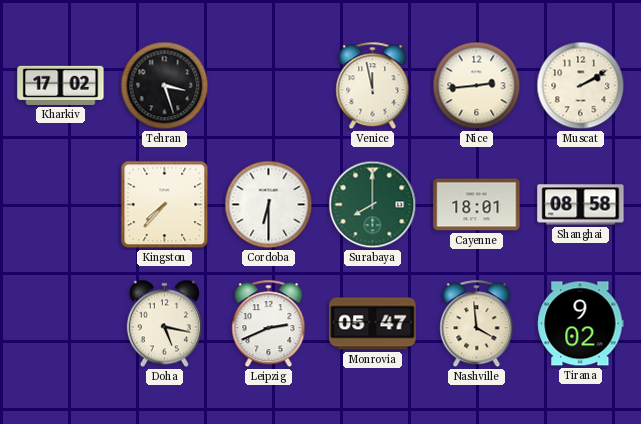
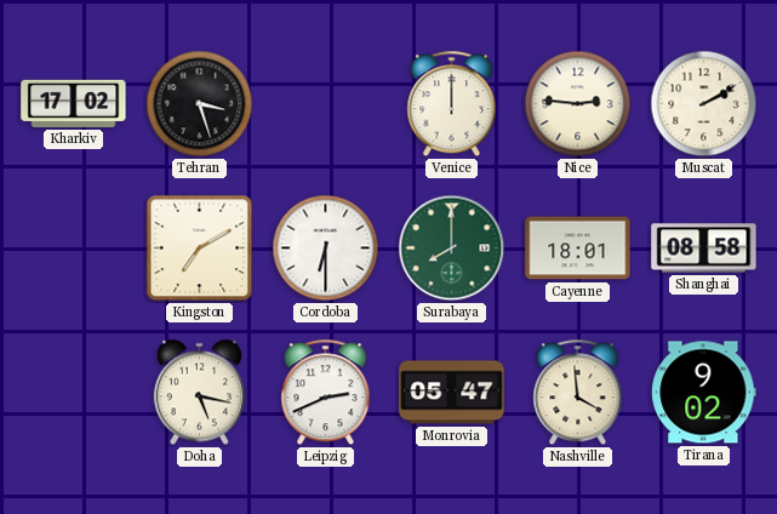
Venice: 11:58 -> 12:00
Nice: 2:44 -> 2:46
Kingston: 7:37 -> 7:10
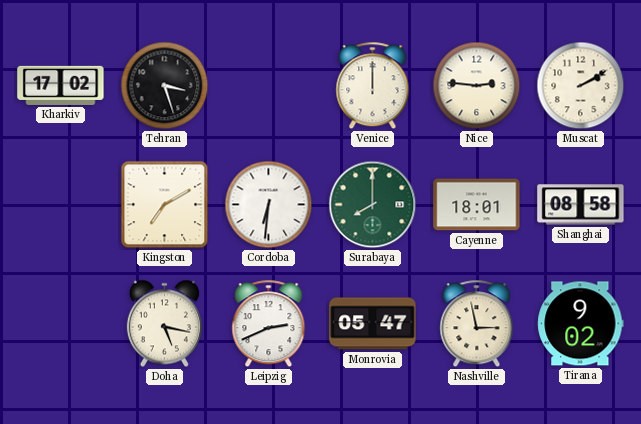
Cordoba: 6:30 -> 6:31
Nashville: 3:59 -> 2:58
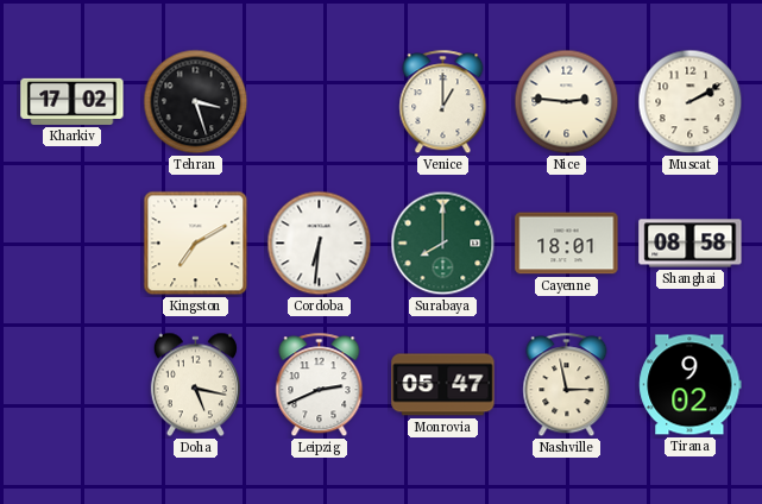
Venice: 12:00 -> 1:00
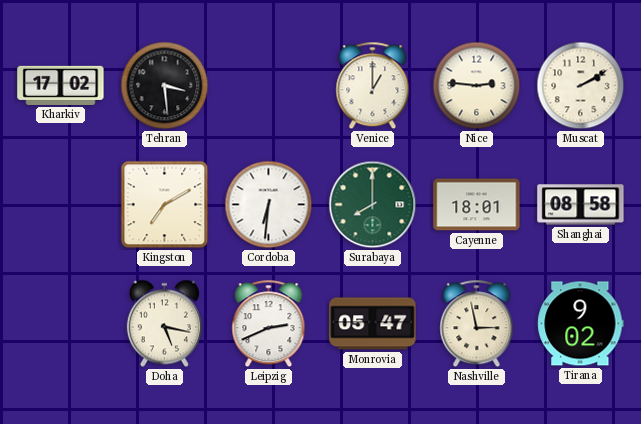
Tehran: 3:27 -> 3:29
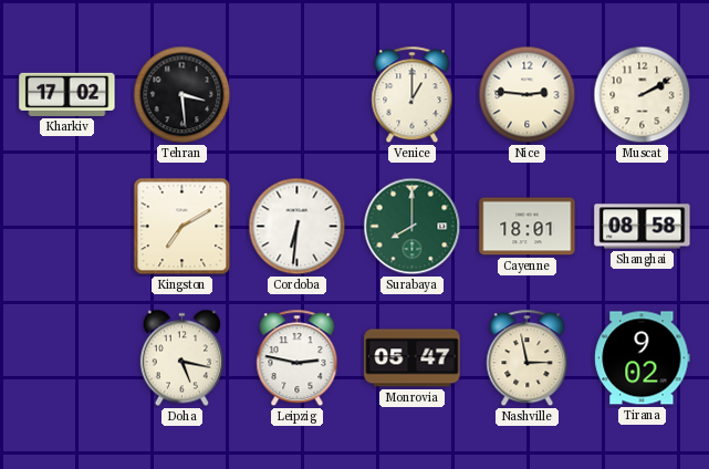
Leipzig: 2:41 -> 2:47
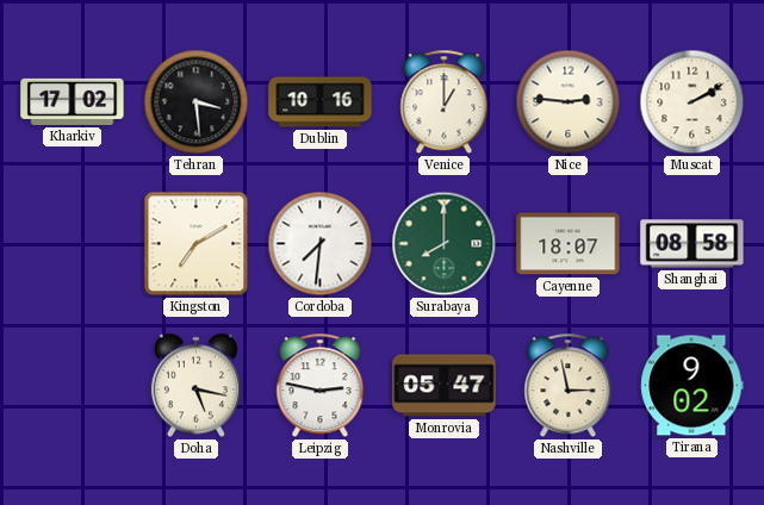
Dublin: none -> 10:16
Cordoba: 6:31 -> 7:31
Cayenne: 18:01 -> 18:07
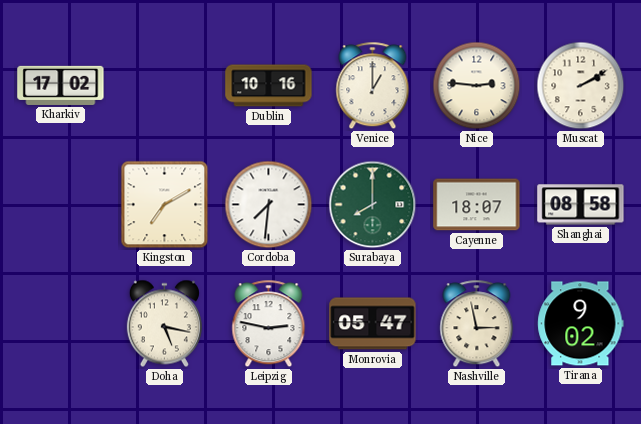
Tehran: 3:29 -> none
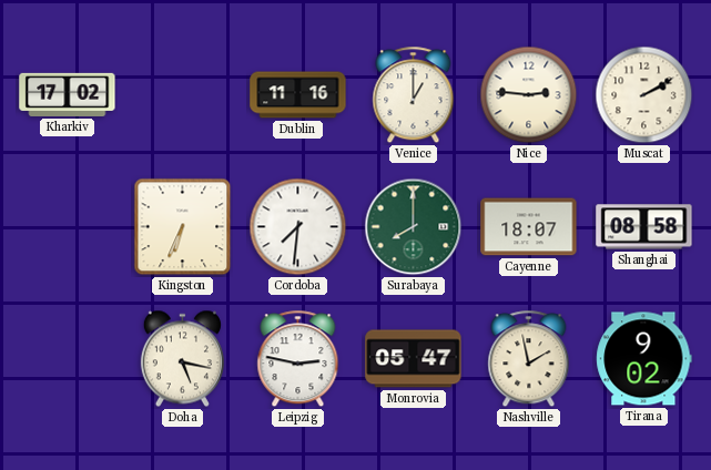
Dublin: 10:16 -> 11:16
Kingston: 7:10 -> 6:34
Nashville: 2:58 -> 1:58
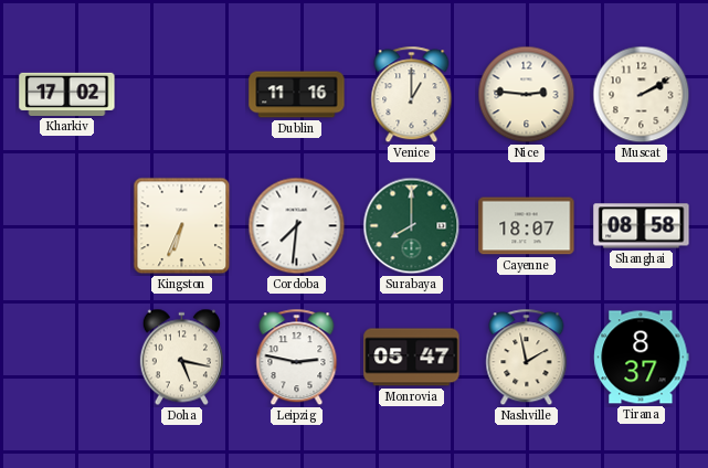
Tirana: 9:02 -> 8:37
